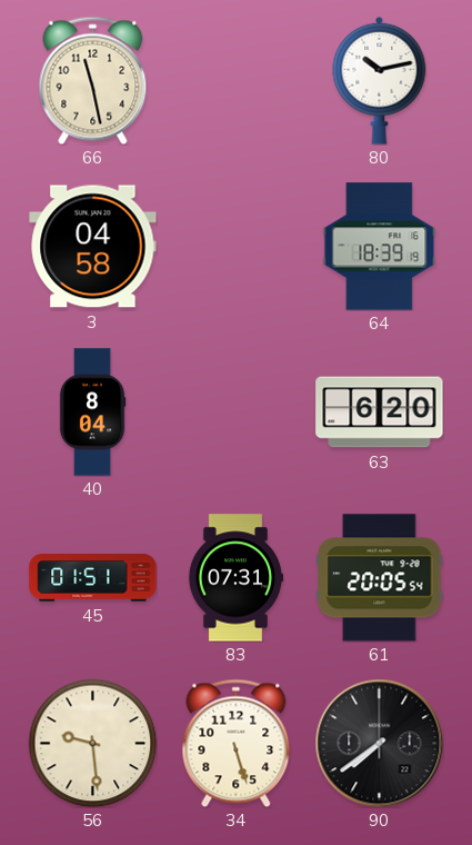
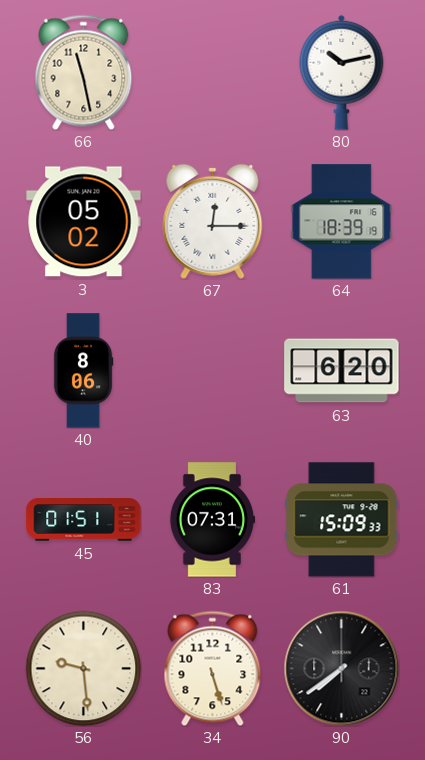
3: 04:58 -> 05:02
67: none -> 12:15
40: 8:04 -> 8:06
61: 20:05 -> 15:09
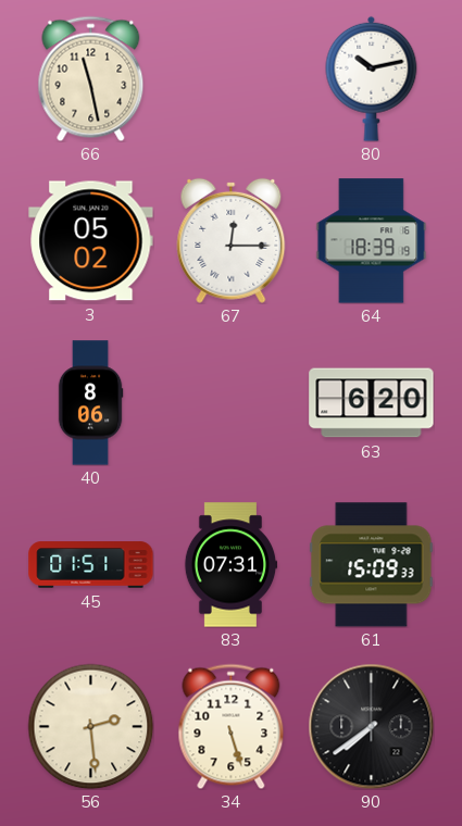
56: 9:29 -> 2:29
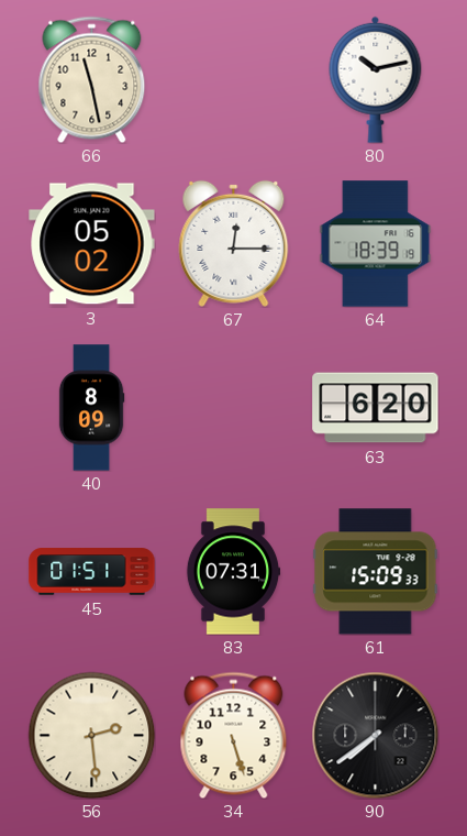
40: 8:06 -> 8:09
